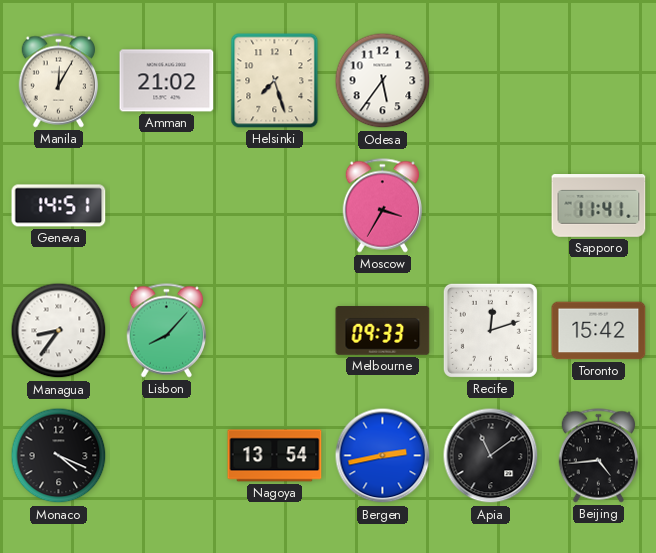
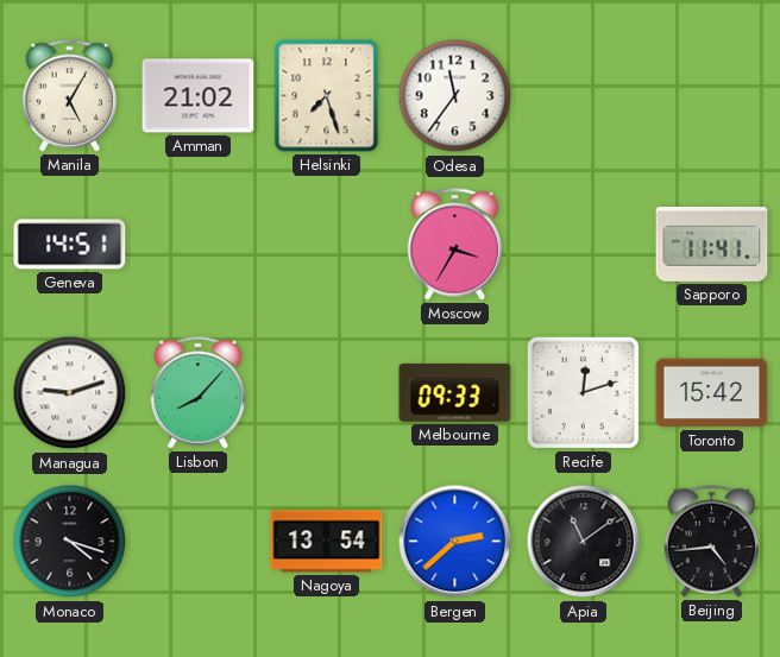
Manila: 12:05 -> 5:05
Odesa: 5:36 -> 11:36
Managua: 8:36 -> 9:12
Monaco: 4:19 -> 4:18
Bergen: 2:43 -> 2:38
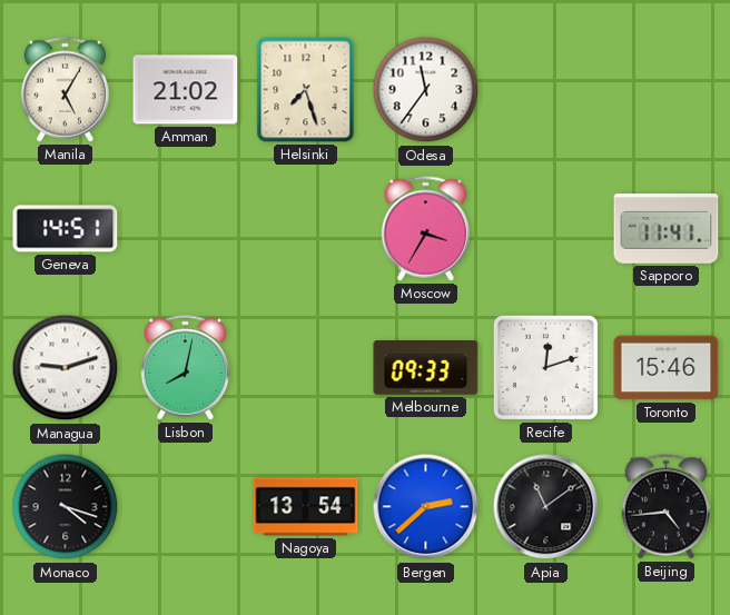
Lisbon: 8:07 -> 8:02
Toronto: 15:42 -> 15:46
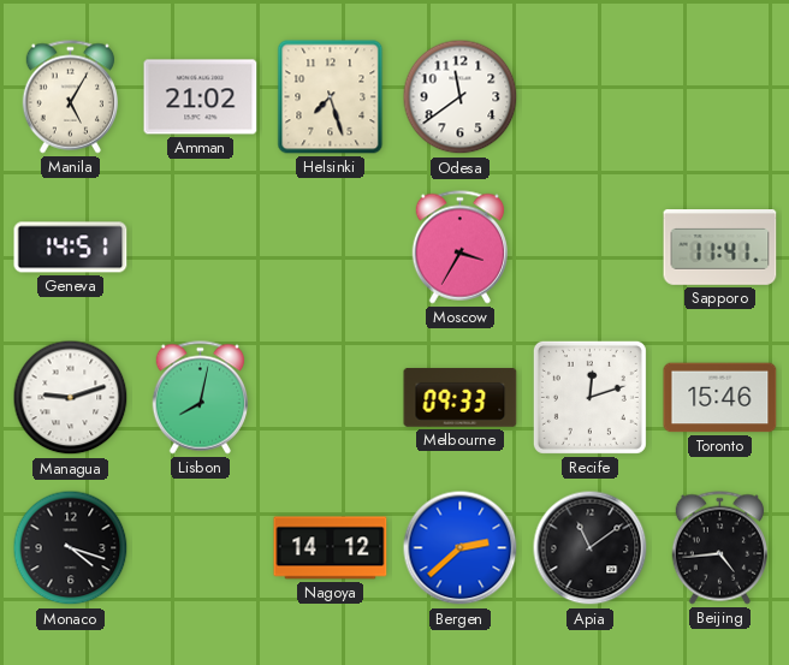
Odesa: 11:36 -> 11:39
Nagoya: 13:54 -> 14:12
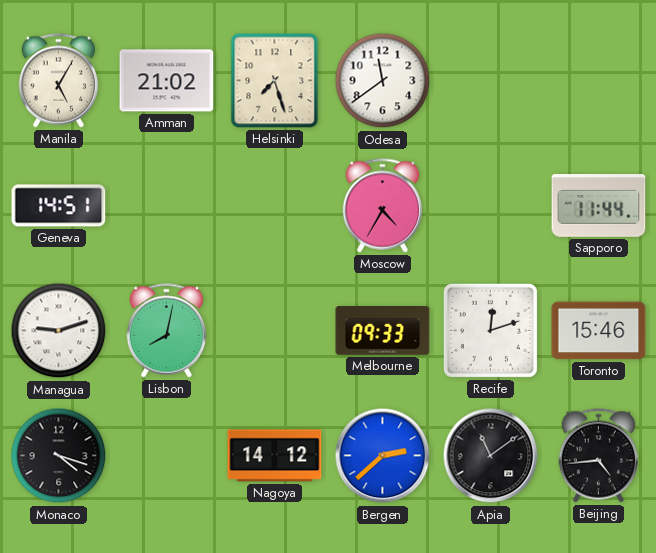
Moscow: 3:35 -> 4:35
Sapporo: 11:41 -> 11:44
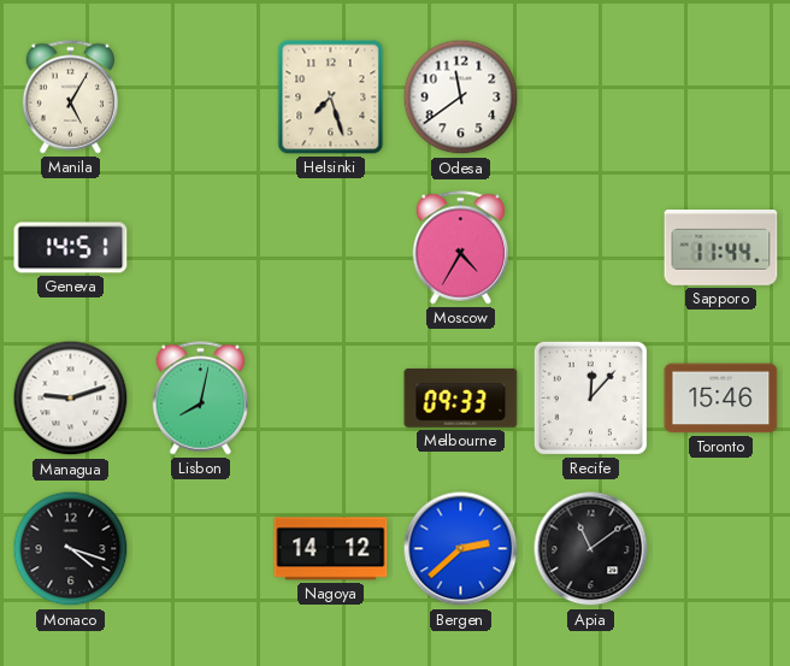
Amman: 21:02 -> none
Recife: 12:12 -> 12:07
Beijing: 4:44 -> none
